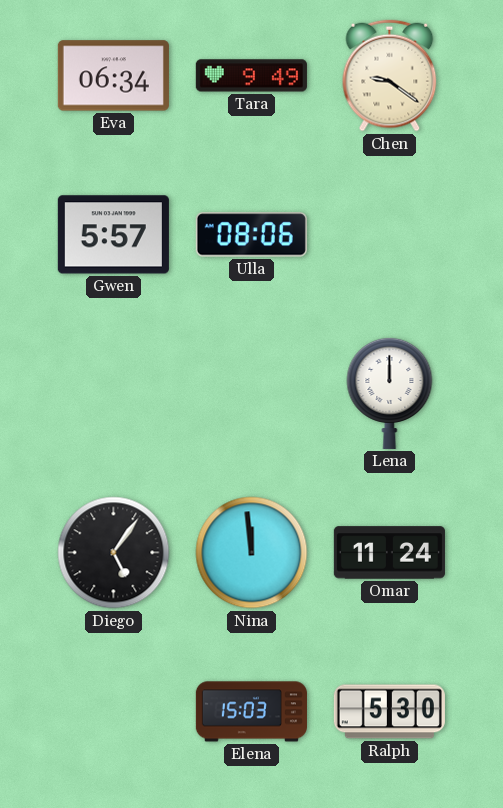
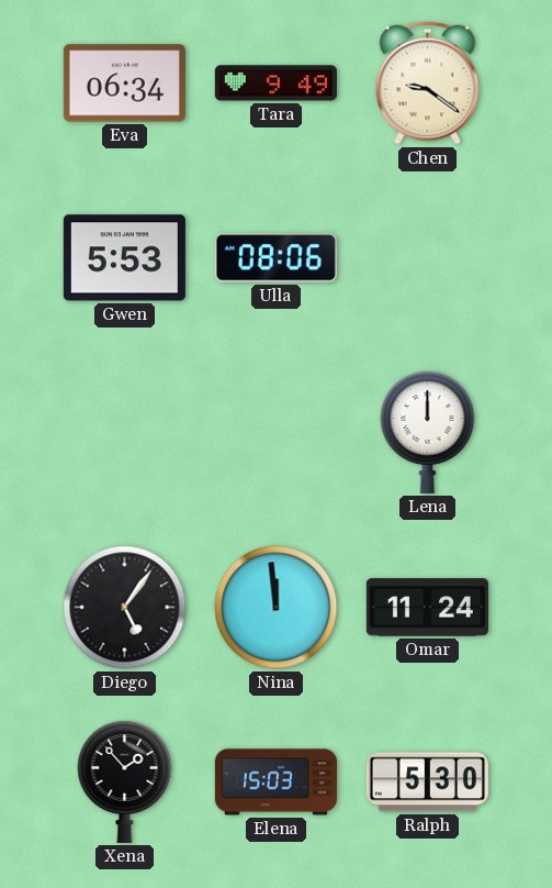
Gwen: 5:57 -> 5:53
Xena: none -> 1:53
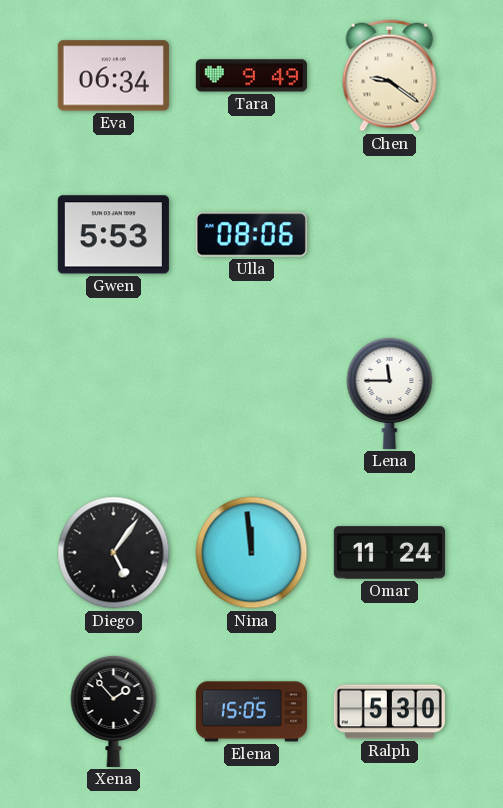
Lena: 12:00 -> 11:45
Elena: 15:03 -> 15:05
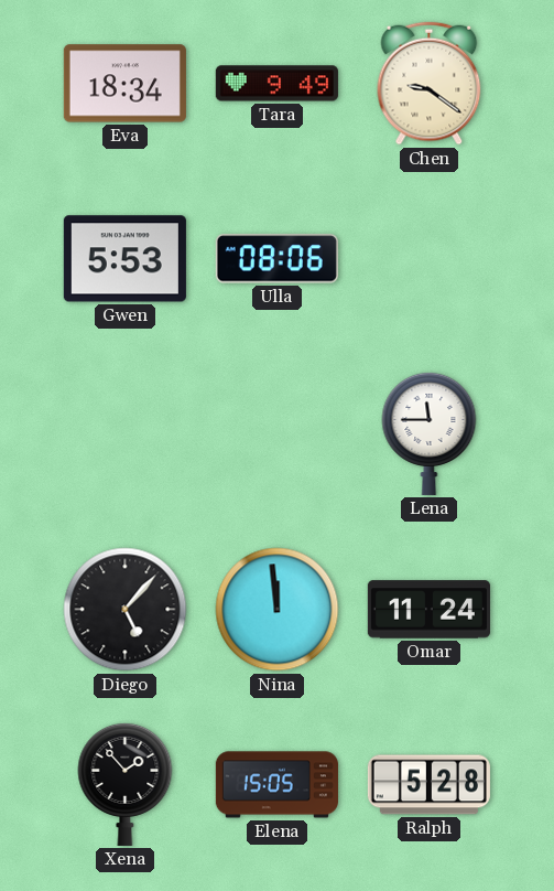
Eva: 06:34 -> 18:34
Diego: 5:06 -> 5:07
Ralph: 5:30 -> 5:28
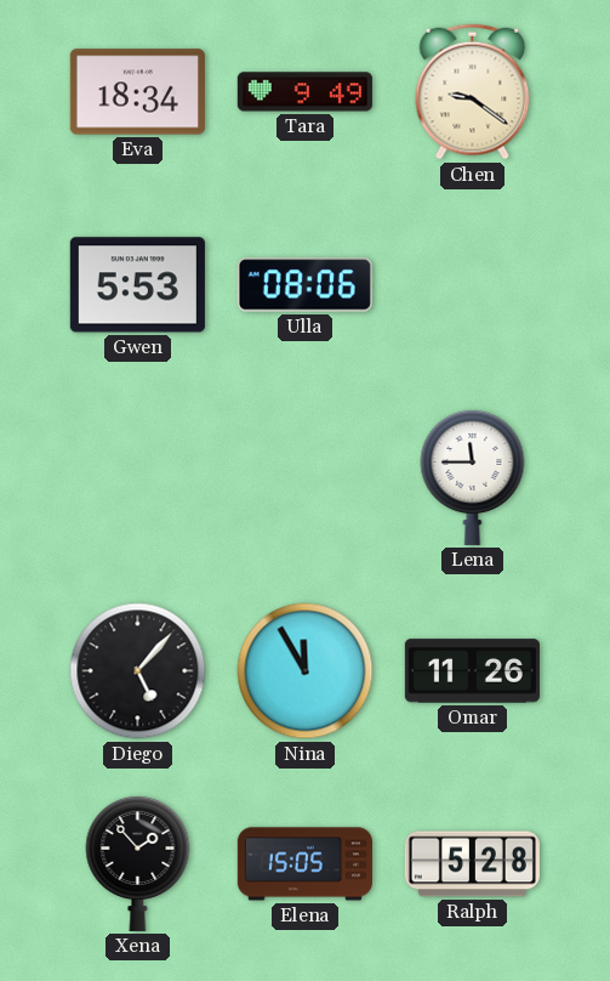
Nina: 11:59 -> 11:55
Omar: 11:24 -> 11:26
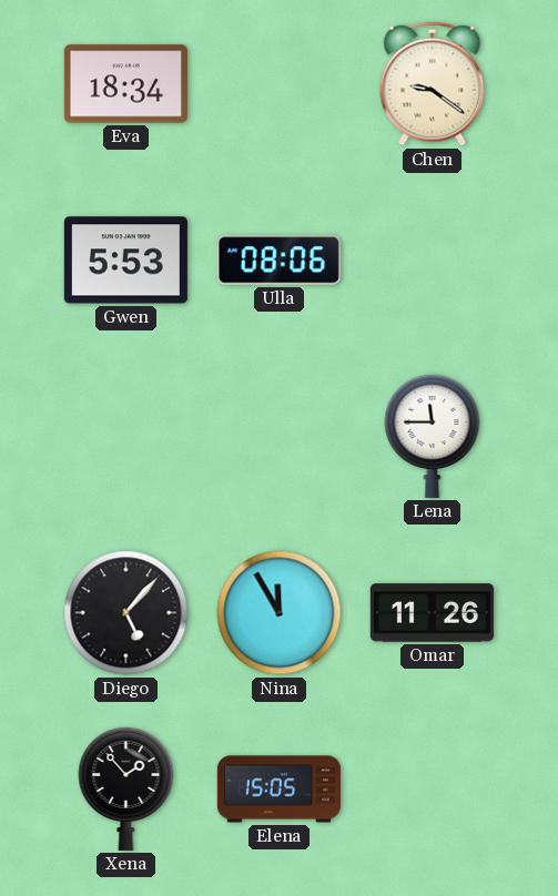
Tara: 9:49 -> none
Ralph: 5:28 -> none
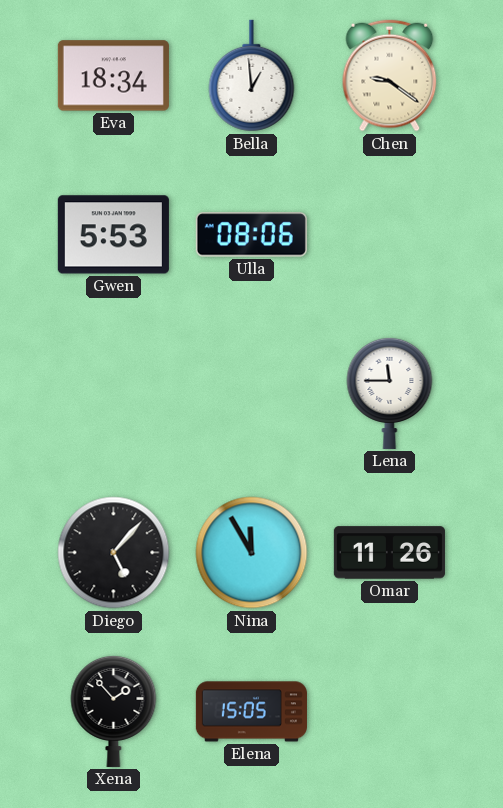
Bella: none -> 12:59
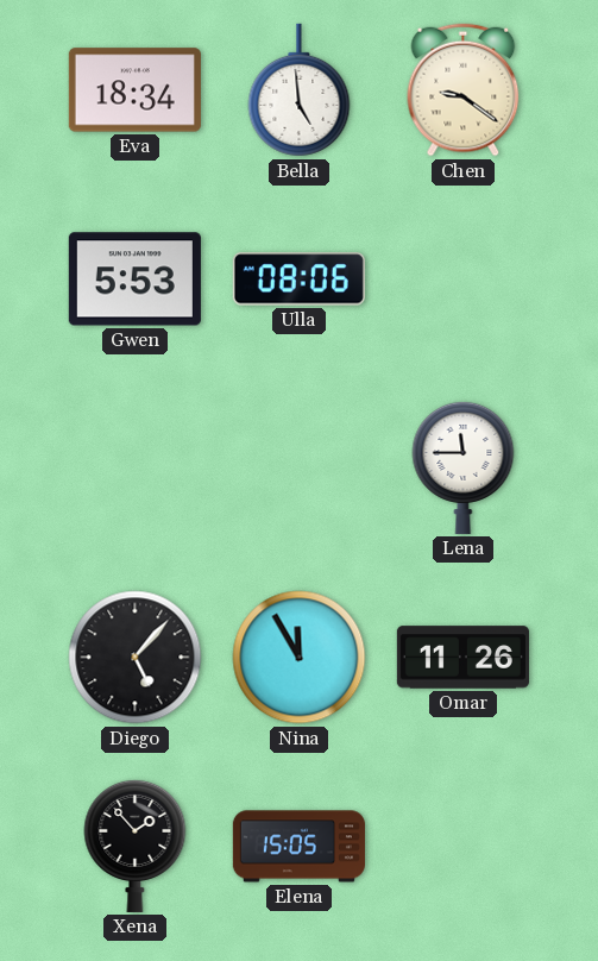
Bella: 12:59 -> 4:59
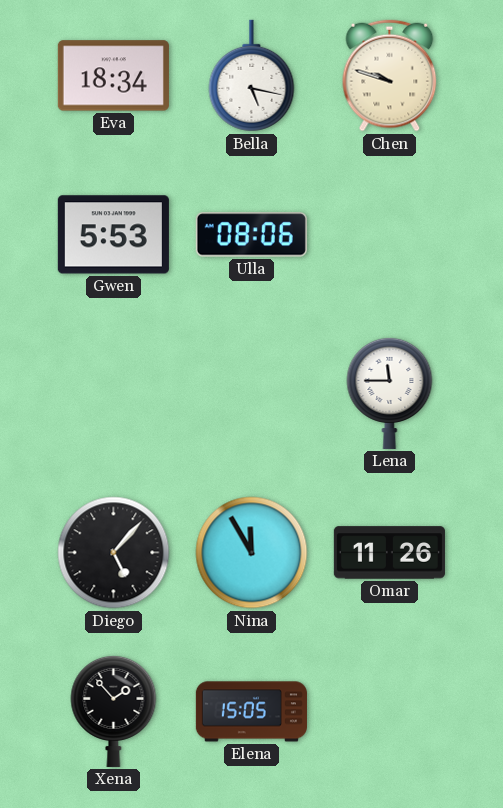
Bella: 4:59 -> 5:17
Chen: 9:21 -> 9:48
